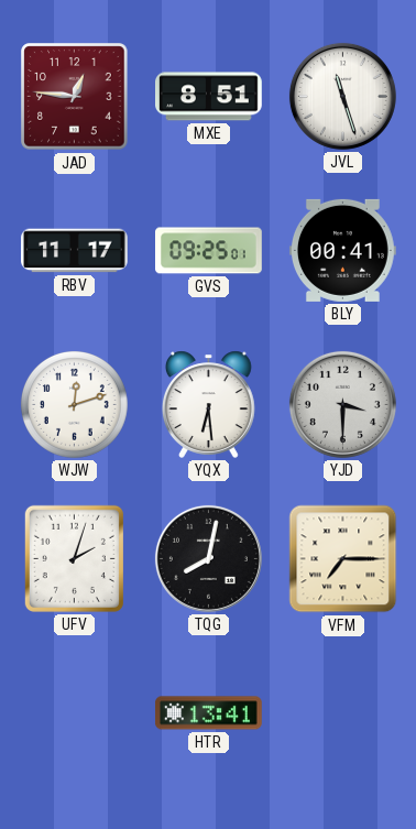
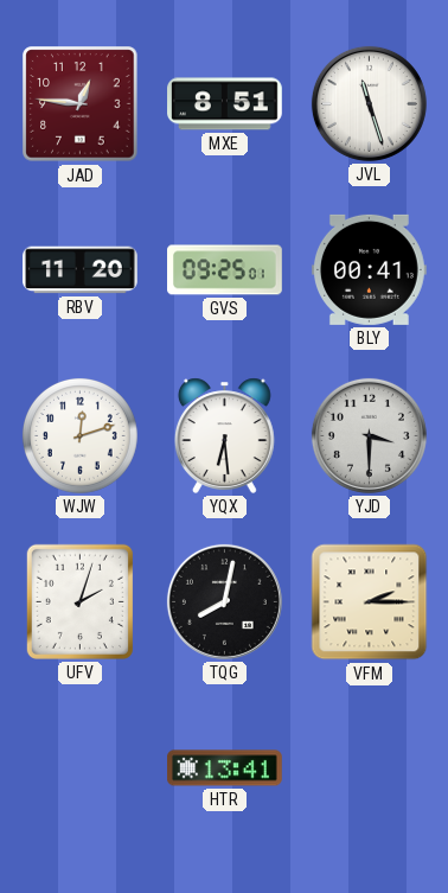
RBV: 11:17 -> 11:20
VFM: 7:15 -> 2:15
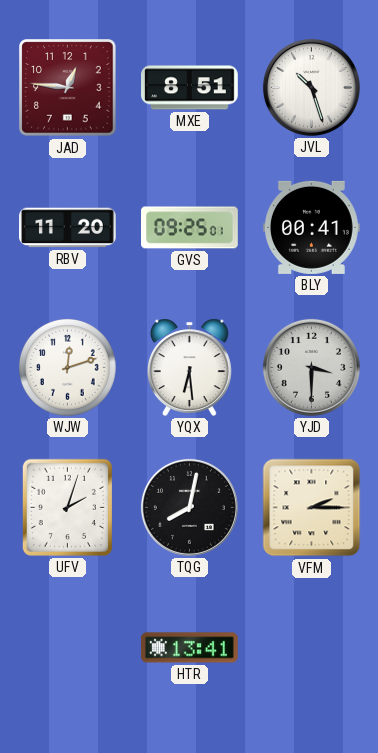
JVL: 11:27 -> 10:27
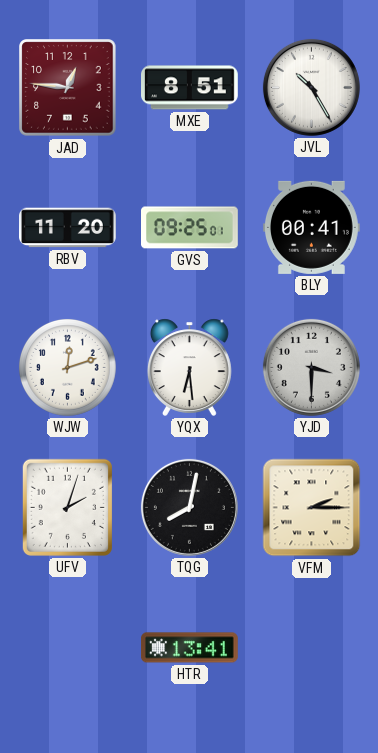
JVL: 10:27 -> 10:25
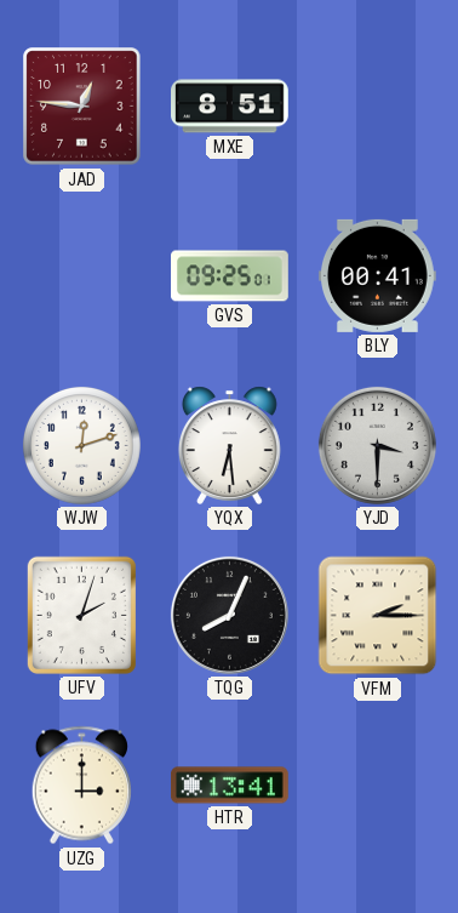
JVL: 10:25 -> none
RBV: 11:20 -> none
TQG: 8:02 -> 8:04
UZG: none -> 3:00
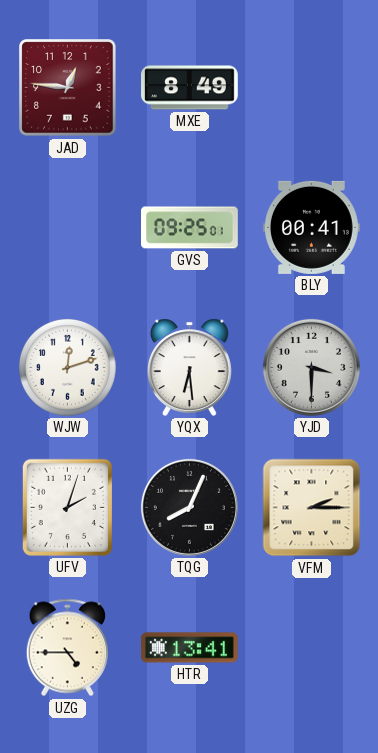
MXE: 8:51 -> 8:49
UZG: 3:00 -> 4:45
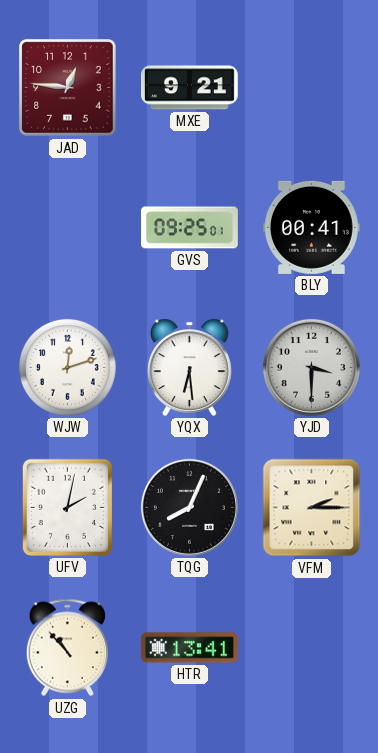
MXE: 8:49 -> 9:21
UFV: 2:03 -> 2:02
UZG: 4:45 -> 10:53
